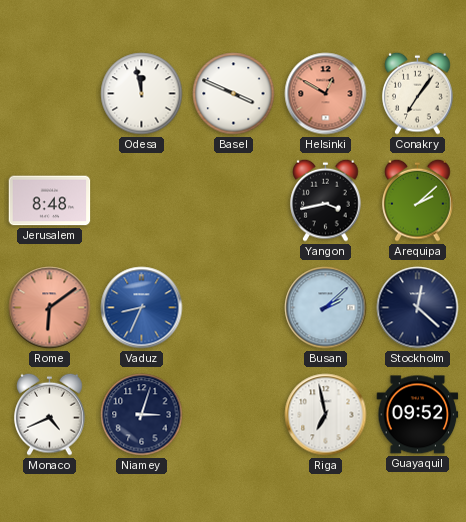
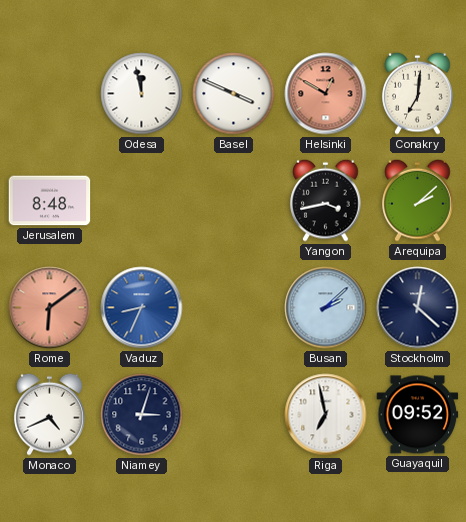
Conakry: 7:06 -> 7:01
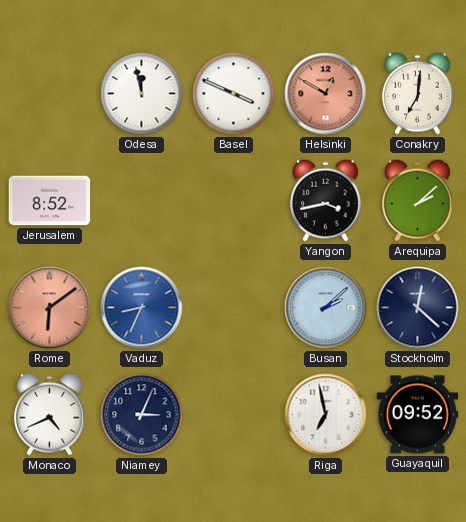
Jerusalem: 8:48 -> 8:52
Niamey: 3:03 -> 3:04
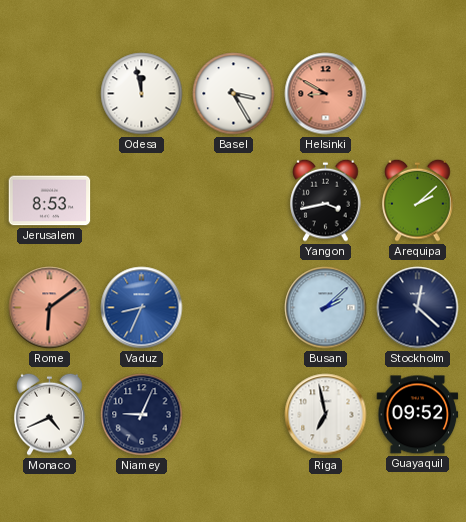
Basel: 3:49 -> 3:25
Helsinki: 12:50 -> 8:50
Conakry: 7:01 -> none
Jerusalem: 8:52 -> 8:53
Niamey: 3:04 -> 9:04
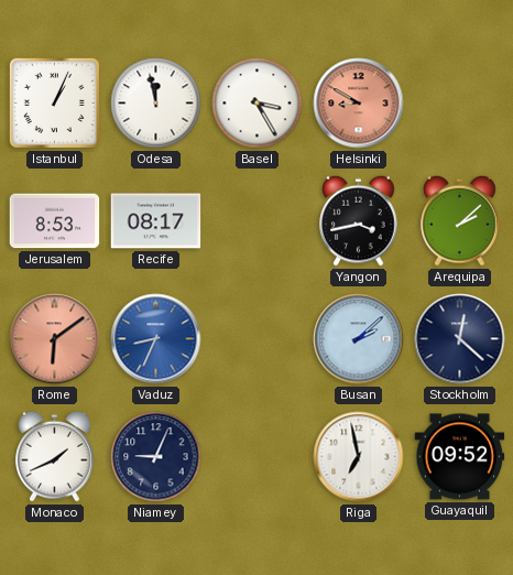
Istanbul: none -> 1:04
Recife: none -> 08:17
Monaco: 4:41 -> 1:41
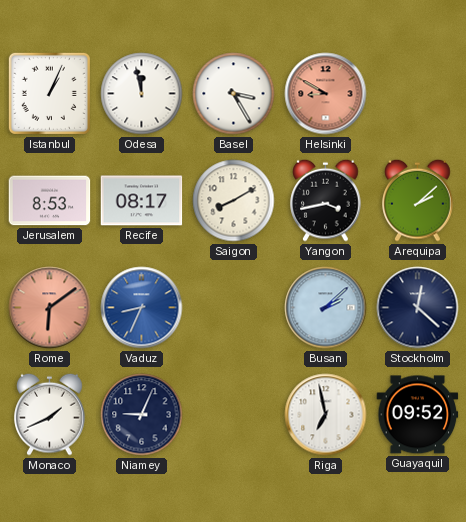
Saigon: none -> 8:10
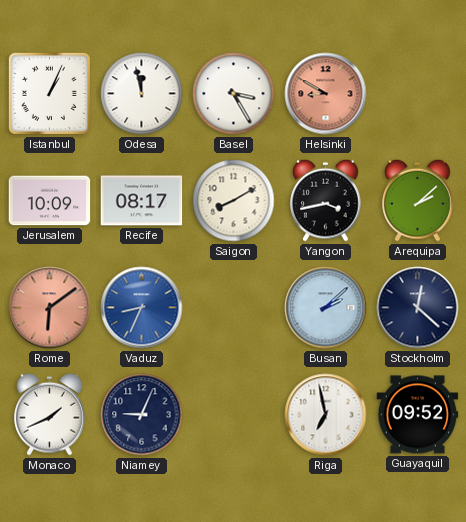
Jerusalem: 8:53 -> 10:09
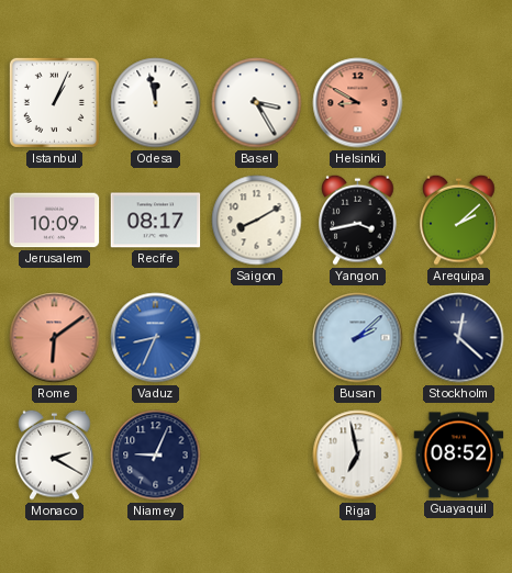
Monaco: 1:41 -> 2:20
Guayaquil: 09:52 -> 08:52
